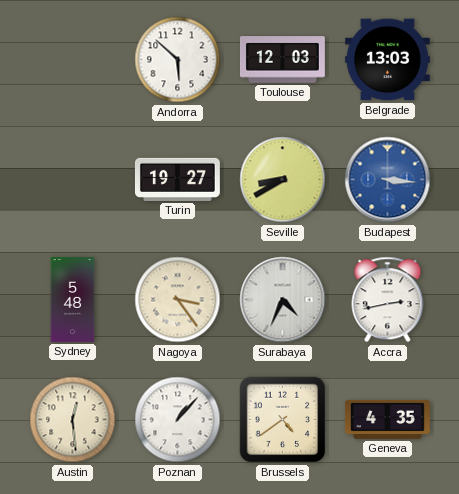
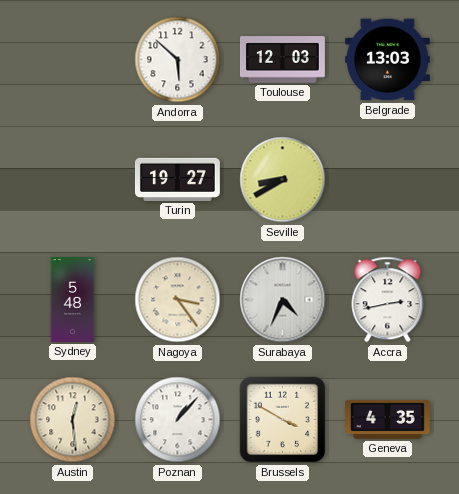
Budapest: 3:16 -> none
Brussels: 4:39 -> 3:50
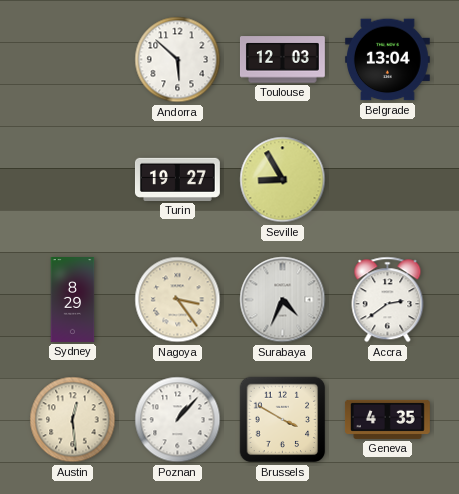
Belgrade: 13:03 -> 13:04
Seville: 8:40 -> 8:55
Sydney: 5:48 -> 8:29
Accra: 2:43 -> 2:39
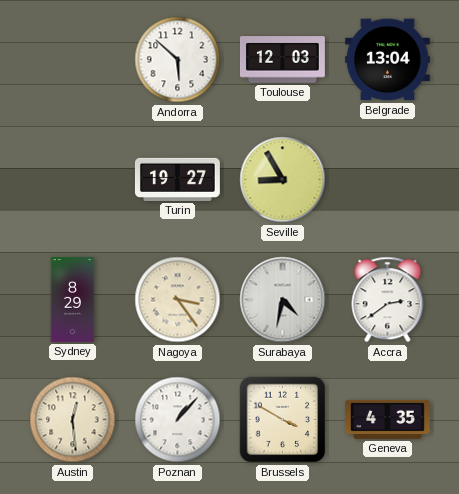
Surabaya: 4:34 -> 4:32
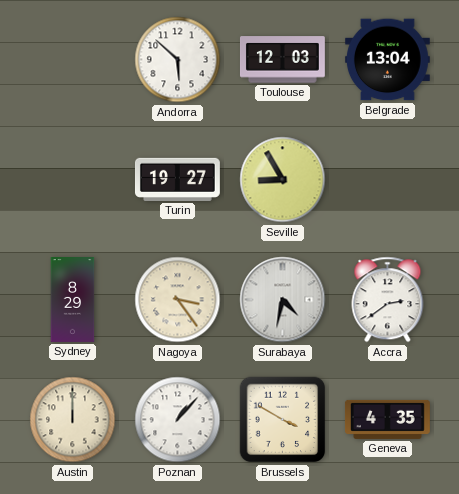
Austin: 12:29 -> 12:00
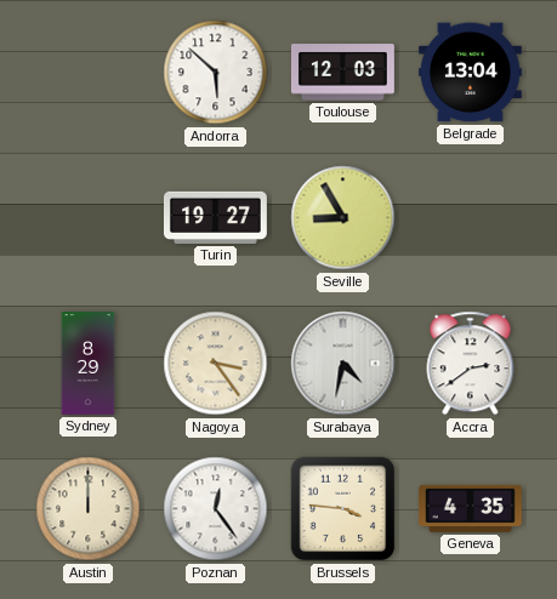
Poznan: 1:07 -> 12:24
Brussels: 3:50 -> 3:46
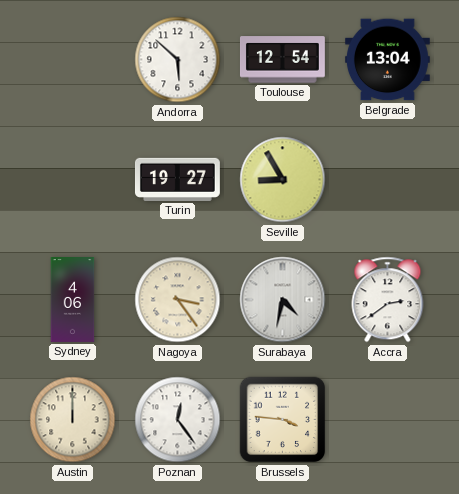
Toulouse: 12:03 -> 12:54
Sydney: 8:29 -> 4:06
Geneva: 4:35 -> none
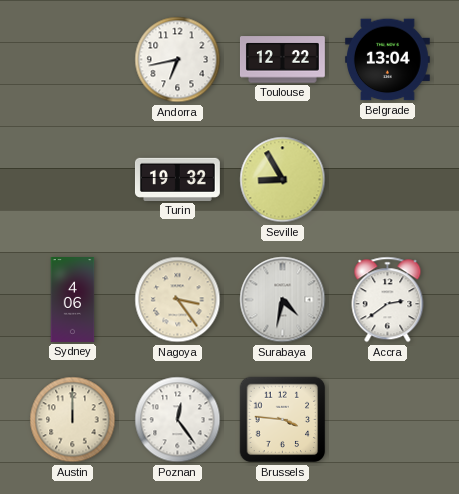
Andorra: 5:52 -> 6:43
Toulouse: 12:54 -> 12:22
Turin: 19:27 -> 19:32
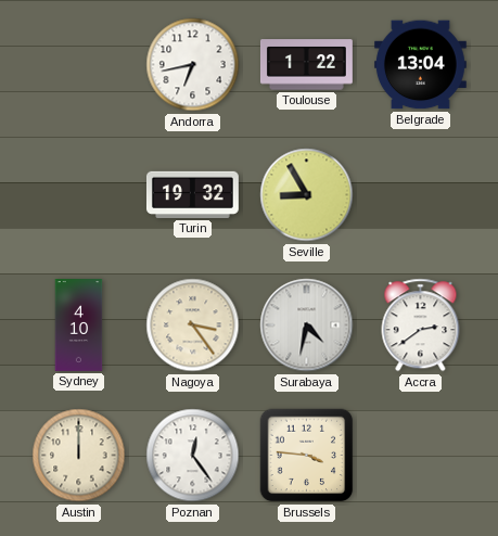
Toulouse: 12:22 -> 1:22
Sydney: 4:06 -> 4:10
